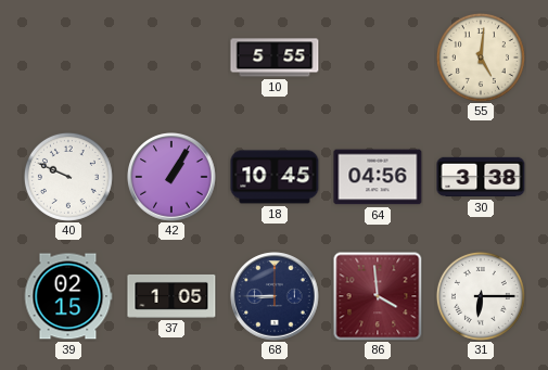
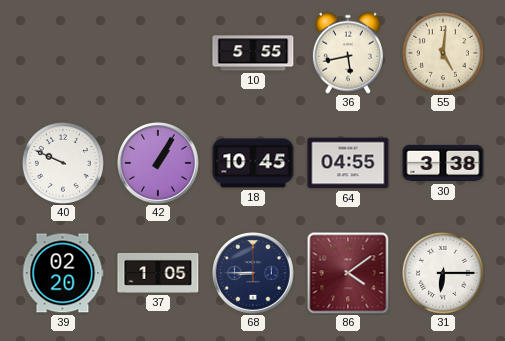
36: none -> 5:43
64: 04:56 -> 04:55
39: 02:15 -> 02:20
86: 3:59 -> 4:09
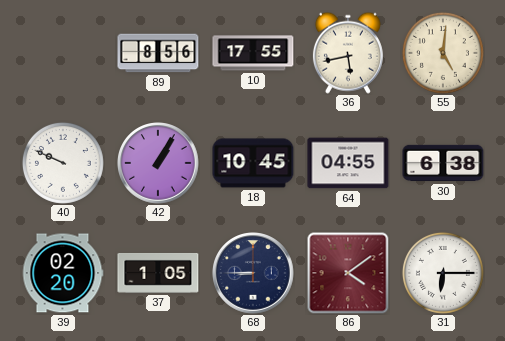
89: none -> 8:56
10: 5:55 -> 17:55
30: 3:38 -> 6:38
